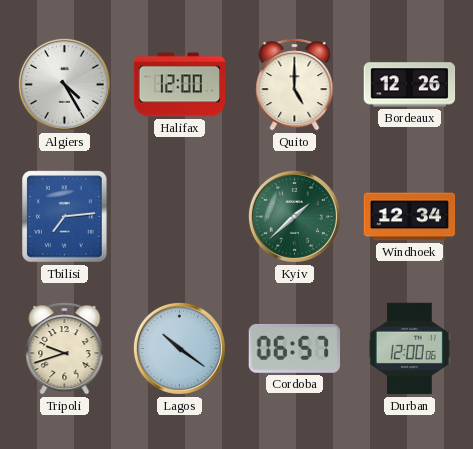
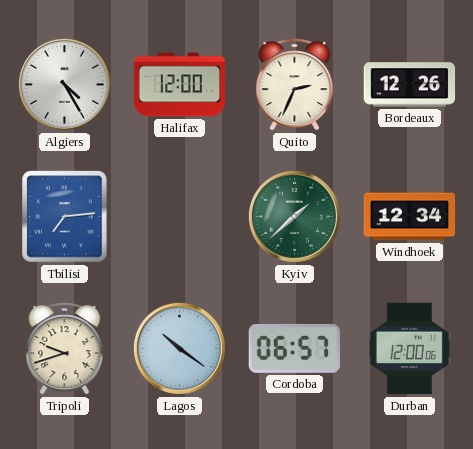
Quito: 5:00 -> 2:34
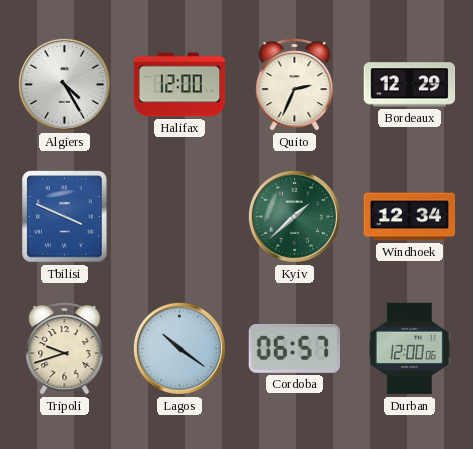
Bordeaux: 12:26 -> 12:29
Tbilisi: 7:14 -> 3:49
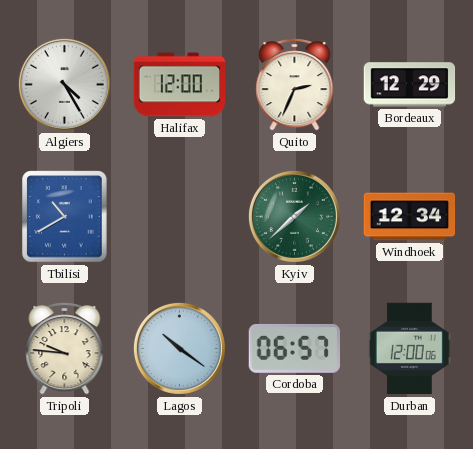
Tbilisi: 3:49 -> 10:40
Tripoli: 9:42 -> 9:46
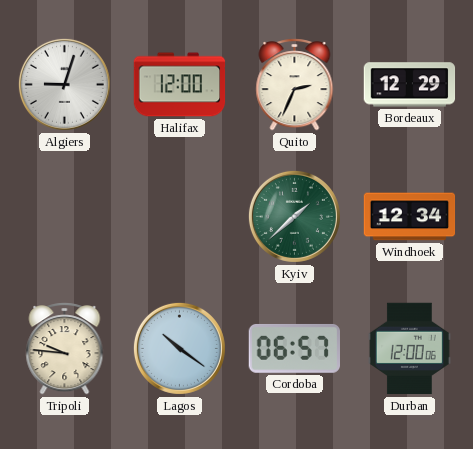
Algiers: 4:25 -> 9:03
Tbilisi: 10:40 -> none
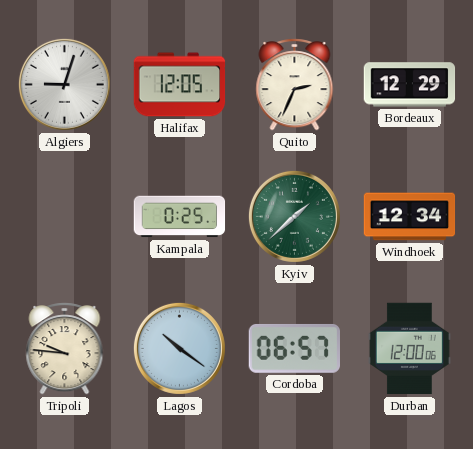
Halifax: 12:00 -> 12:05
Kampala: none -> 0:25
